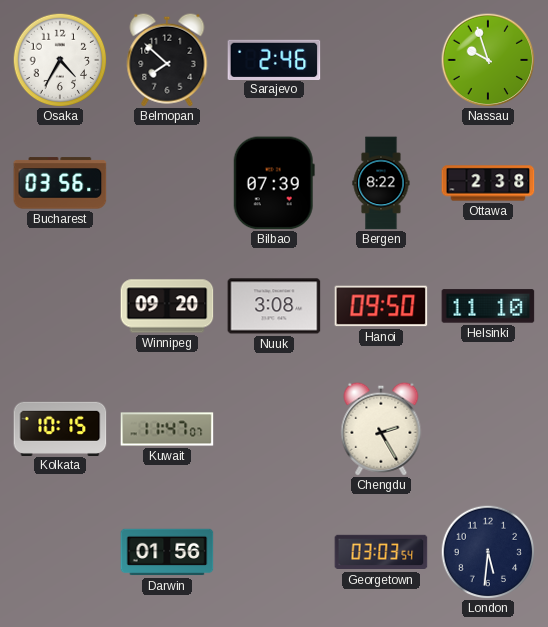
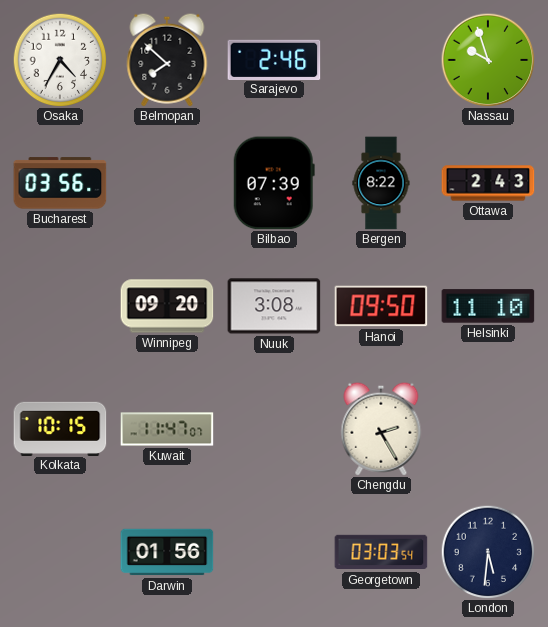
Ottawa: 2:38 -> 2:43
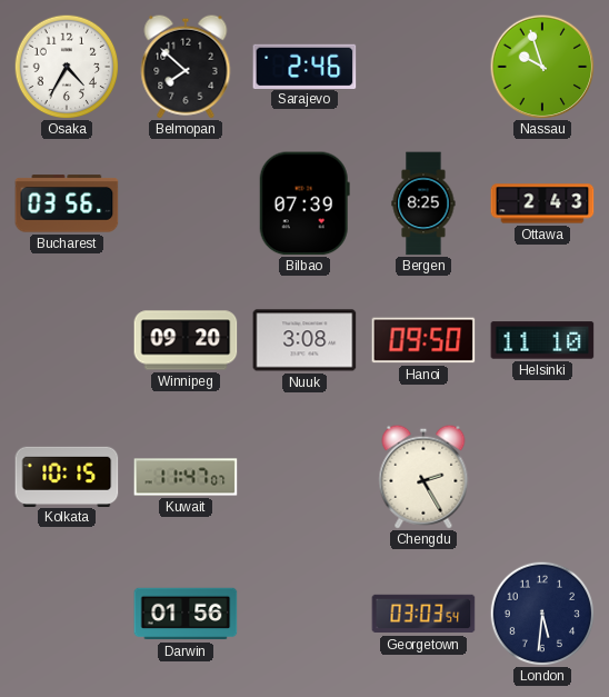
Bergen: 8:22 -> 8:25
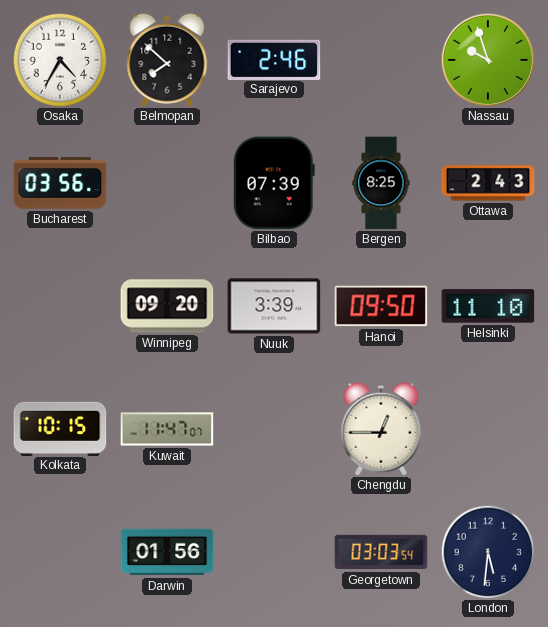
Nuuk: 3:08 -> 3:39
Chengdu: 2:25 -> 12:45
